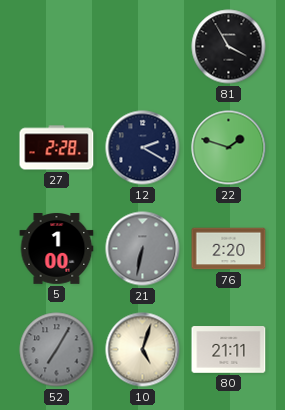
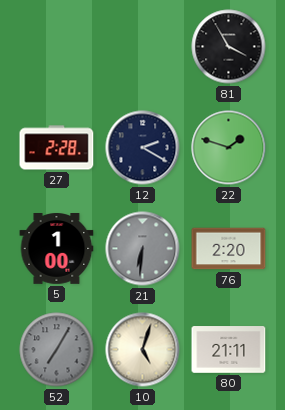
21: 6:32 -> 6:31
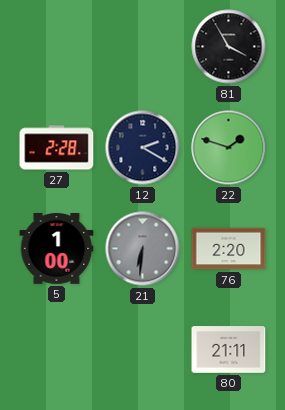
52: 7:05 -> none
10: 5:03 -> none
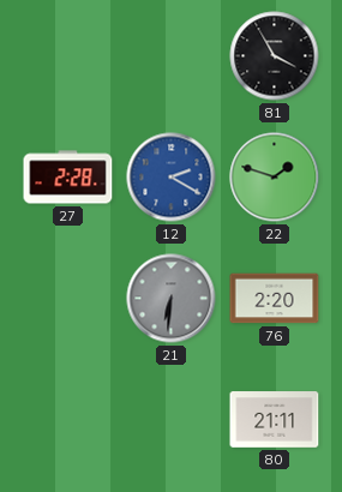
12 dial: navy -> blue
5: 1:00 -> none
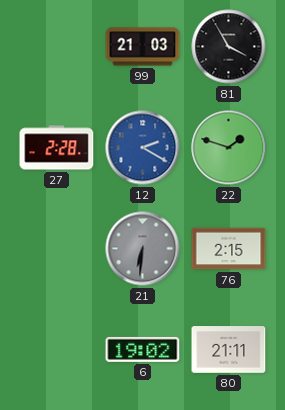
99: none -> 21:03
76: 2:20 -> 2:15
6: none -> 19:02
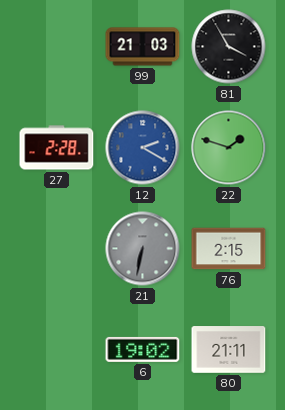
21: 6:31 -> 6:32
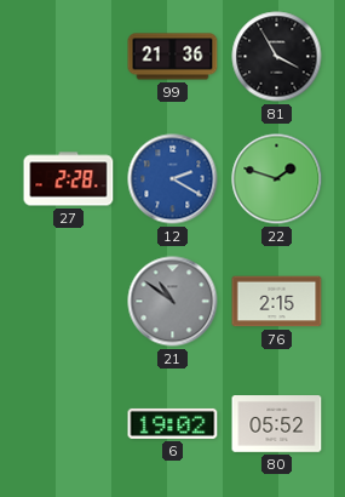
99: 21:03 -> 21:36
21: 6:32 -> 10:51
80: 21:11 -> 05:52
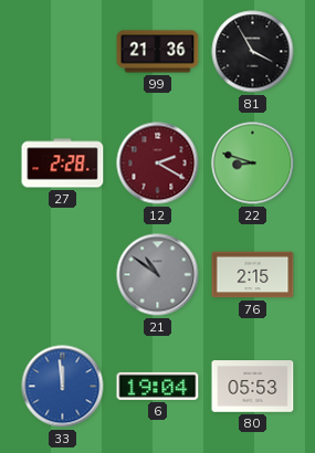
12 dial: blue -> burgundy
22: 1:48 -> 8:48
33: none -> 11:59
6: 19:02 -> 19:04
80: 05:52 -> 05:53
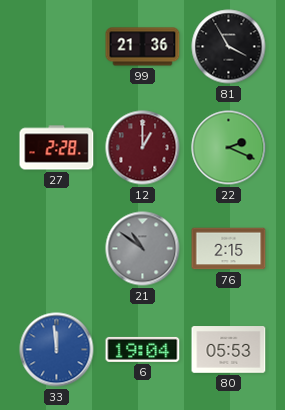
12: 2:20 -> 1:00
22: 8:48 -> 2:19
